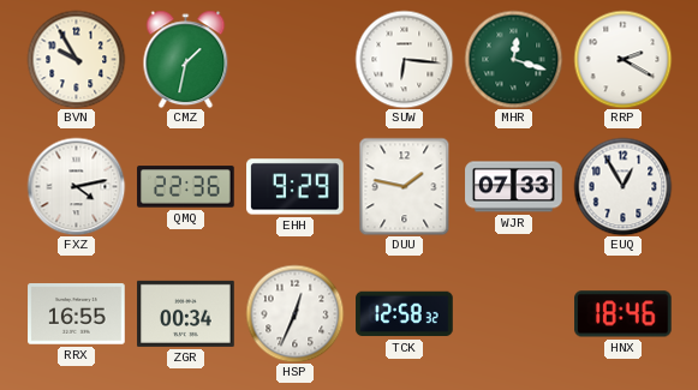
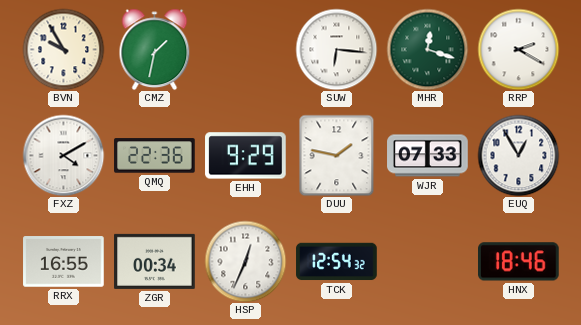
FXZ: 4:13 -> 4:10
TCK: 12:58 -> 12:54
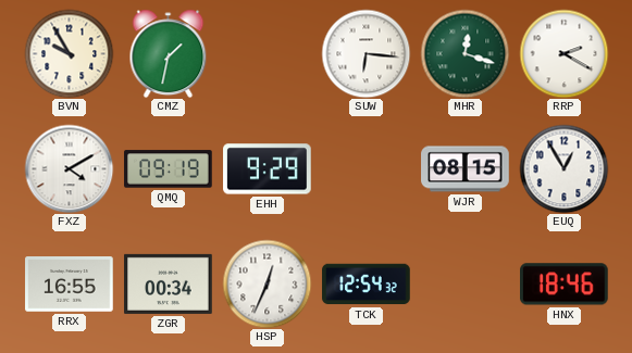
QMQ: 22:36 -> 09:19
DUU: 1:47 -> none
WJR: 07:33 -> 08:15
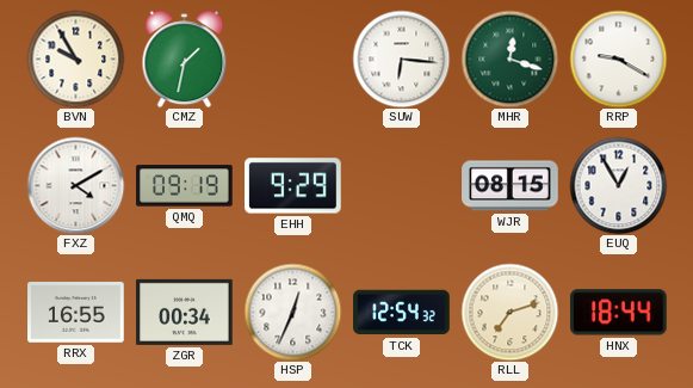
RRP: 2:20 -> 9:20
RLL: none -> 7:12
HNX: 18:46 -> 18:44
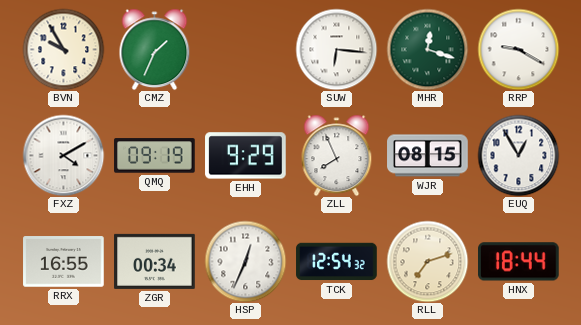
CMZ: 1:32 -> 1:34
ZLL: none -> 7:56
